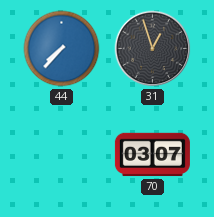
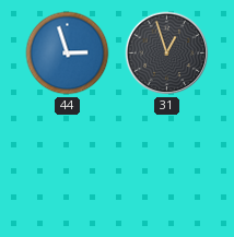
44: 7:37 -> 2:57
70: 03:07 -> none
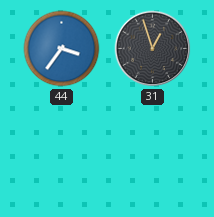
44: 2:57 -> 3:36
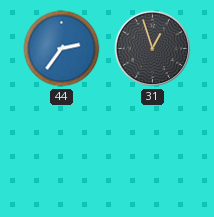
44: 3:36 -> 2:36
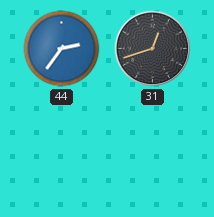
31: 12:57 -> 12:42
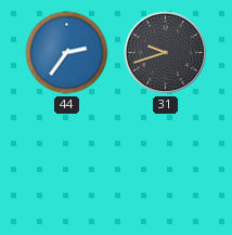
31: 12:42 -> 9:42
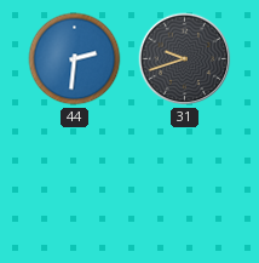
44: 2:36 -> 2:31
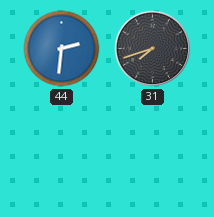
31: 9:42 -> 7:42
